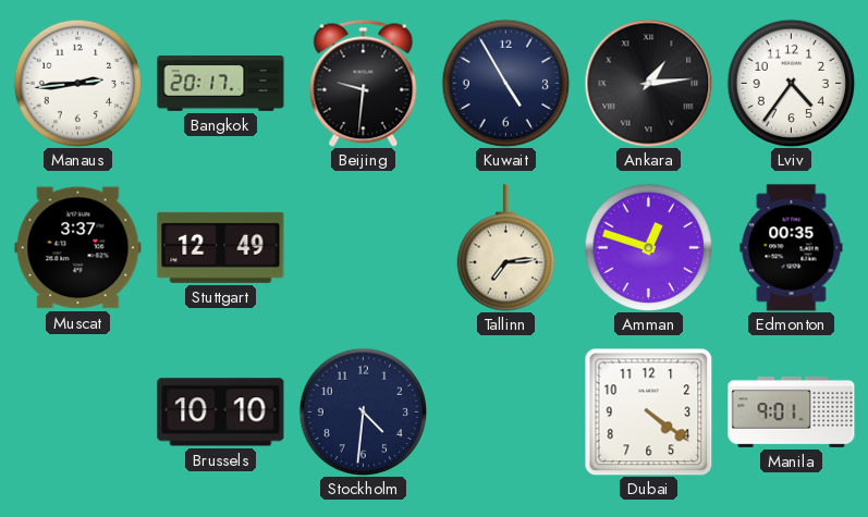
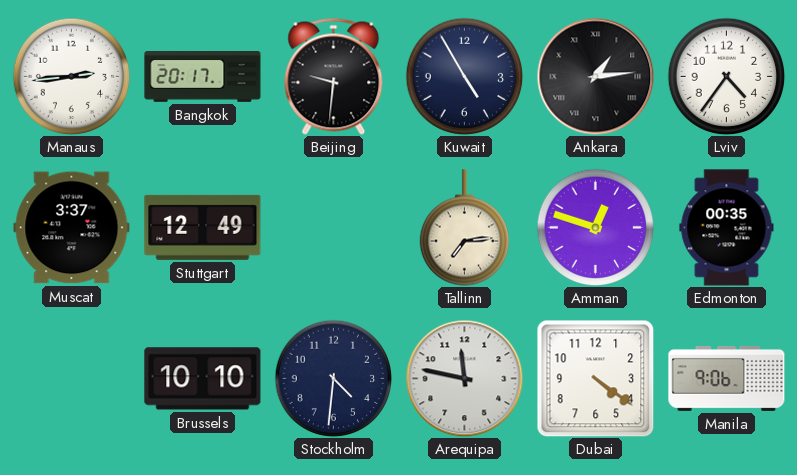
Arequipa: none -> 11:47
Manila: 9:01 -> 9:06
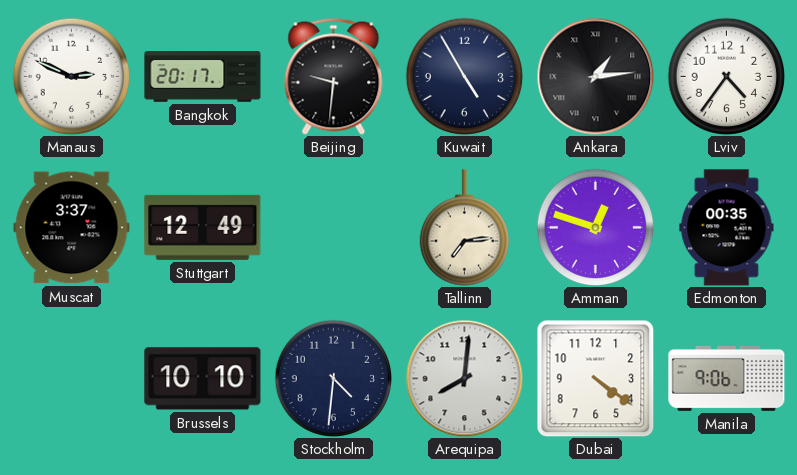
Manaus: 2:44 -> 2:49
Arequipa: 11:47 -> 8:01
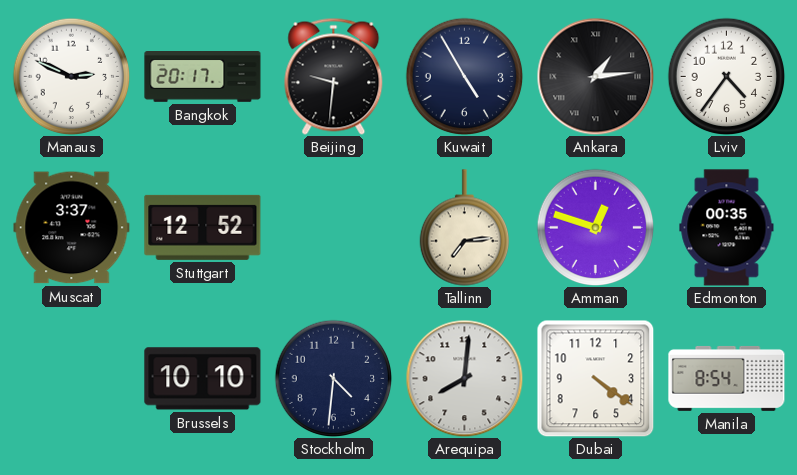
Stuttgart: 12:49 -> 12:52
Manila: 9:06 -> 8:54
